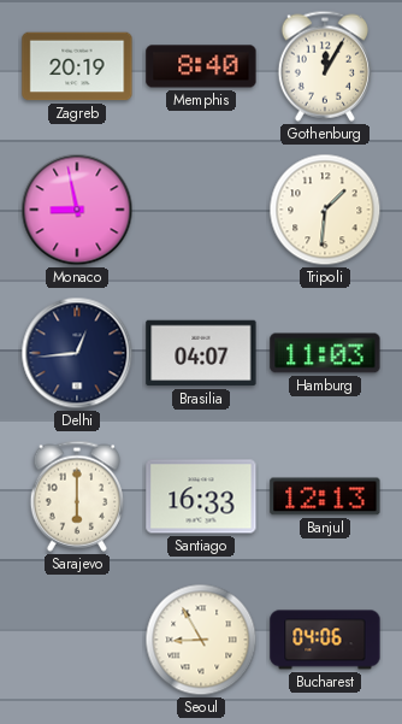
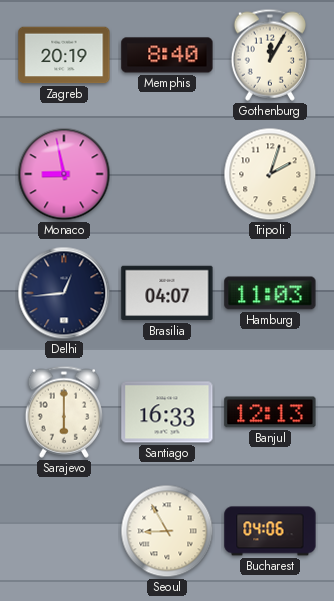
Tripoli: 1:31 -> 2:03
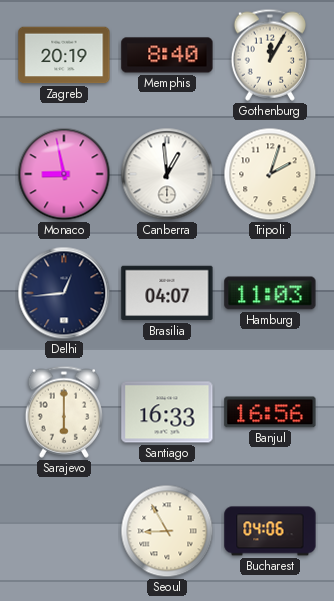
Canberra: none -> 12:59
Banjul: 12:13 -> 16:56
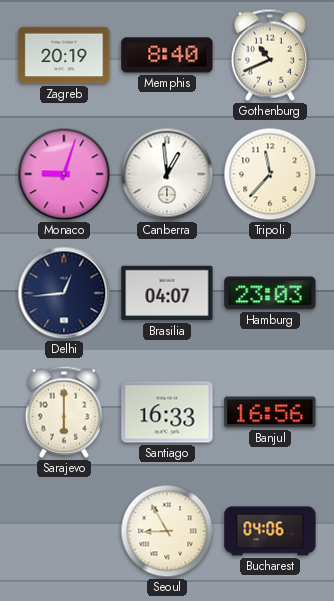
Gothenburg: 12:05 -> 10:41
Monaco: 8:58 -> 9:03
Tripoli: 2:03 -> 11:37
Hamburg: 11:03 -> 23:03
